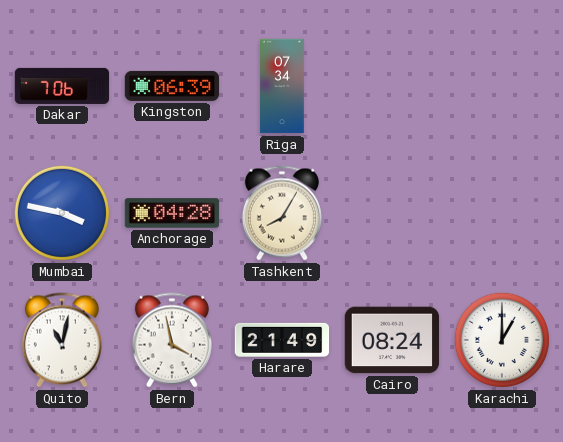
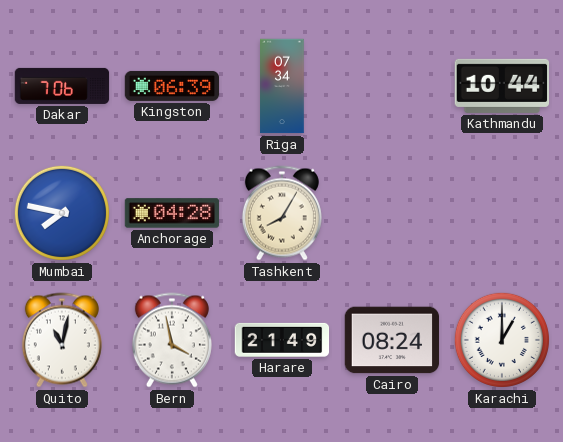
Kathmandu: none -> 10:44
Mumbai: 3:47 -> 7:47
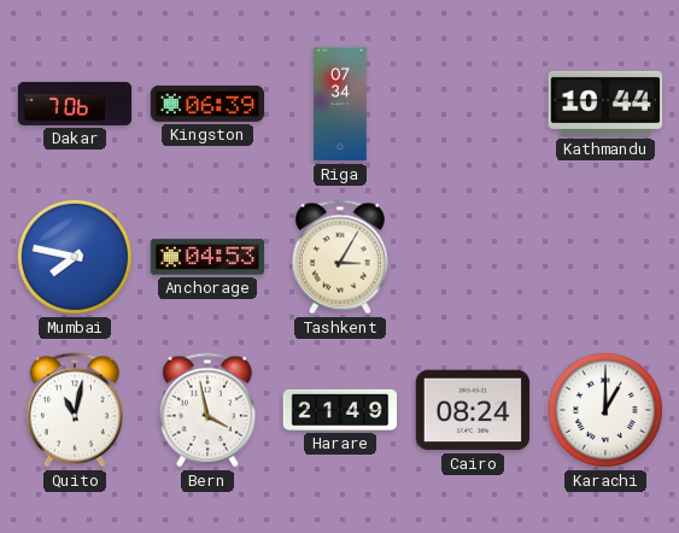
Anchorage: 04:28 -> 04:53
Tashkent: 8:05 -> 3:05
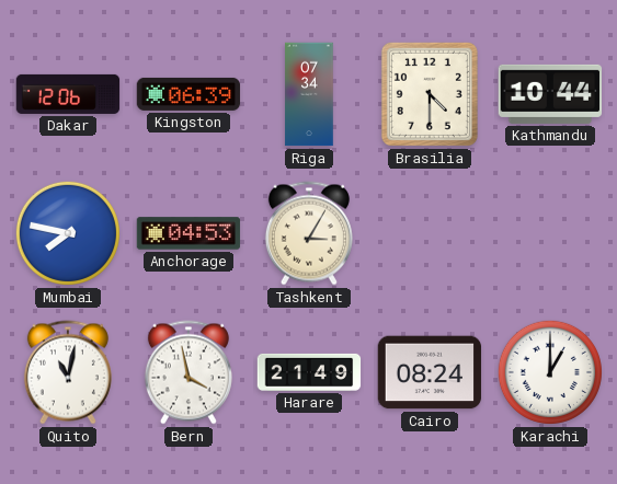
Dakar: 7:06 -> 12:06
Brasilia: none -> 4:30
